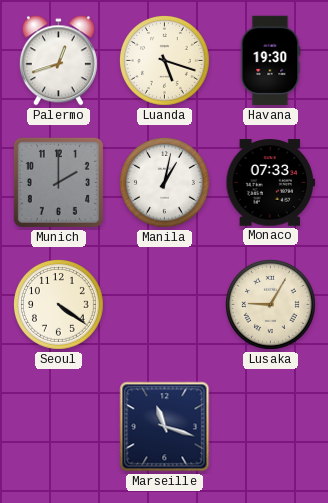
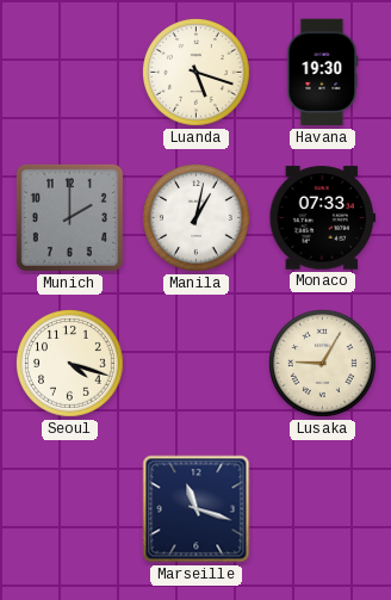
Palermo: 12:42 -> none
Seoul: 4:21 -> 4:18
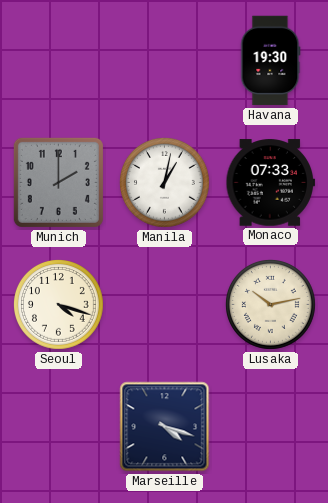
Luanda: 5:18 -> none
Lusaka: 9:05 -> 10:13
Marseille: 11:18 -> 4:18
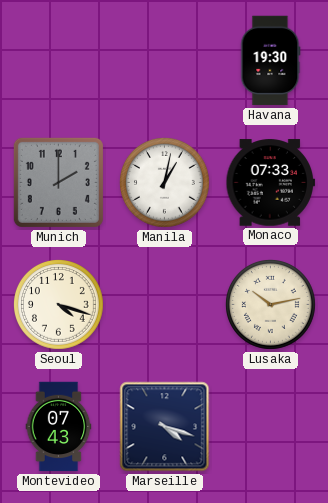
Montevideo: none -> 07:43
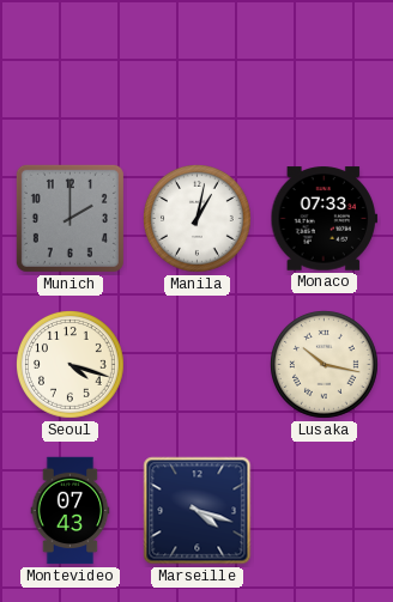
Havana: 19:30 -> none
Lusaka: 10:13 -> 10:17
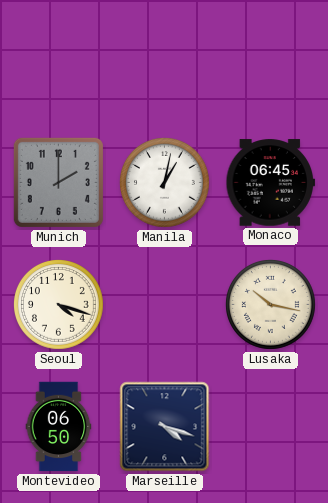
Monaco: 07:33 -> 06:45
Montevideo: 07:43 -> 06:50
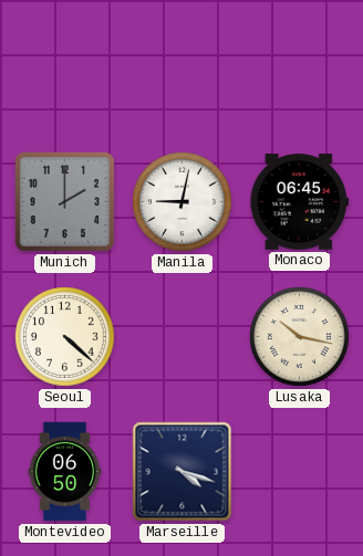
Manila: 1:02 -> 9:02
Seoul: 4:18 -> 4:22
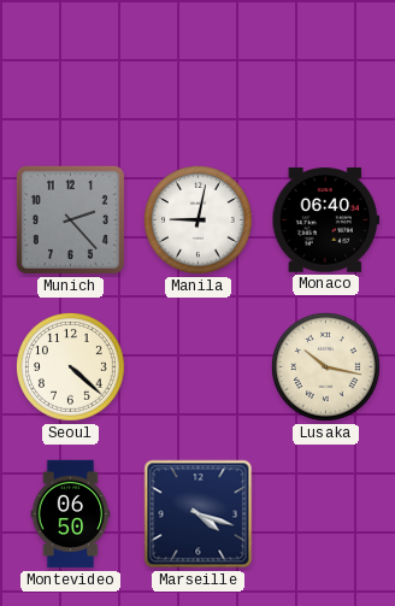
Munich: 2:00 -> 2:23
Monaco: 06:45 -> 06:40
